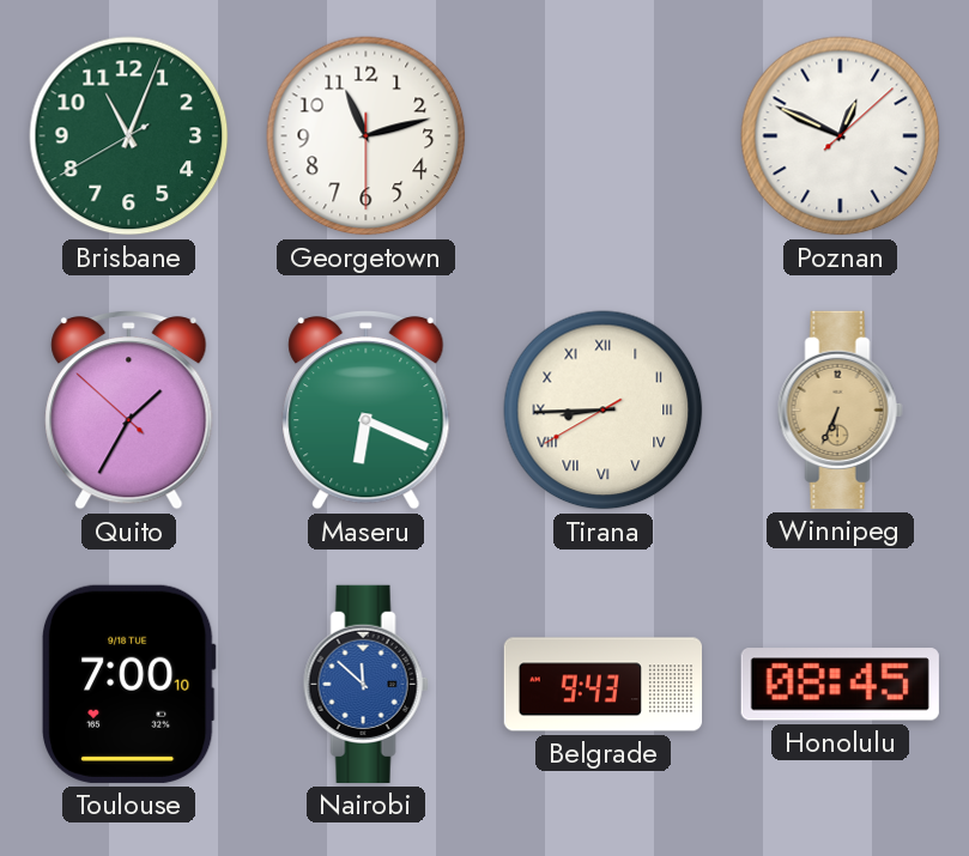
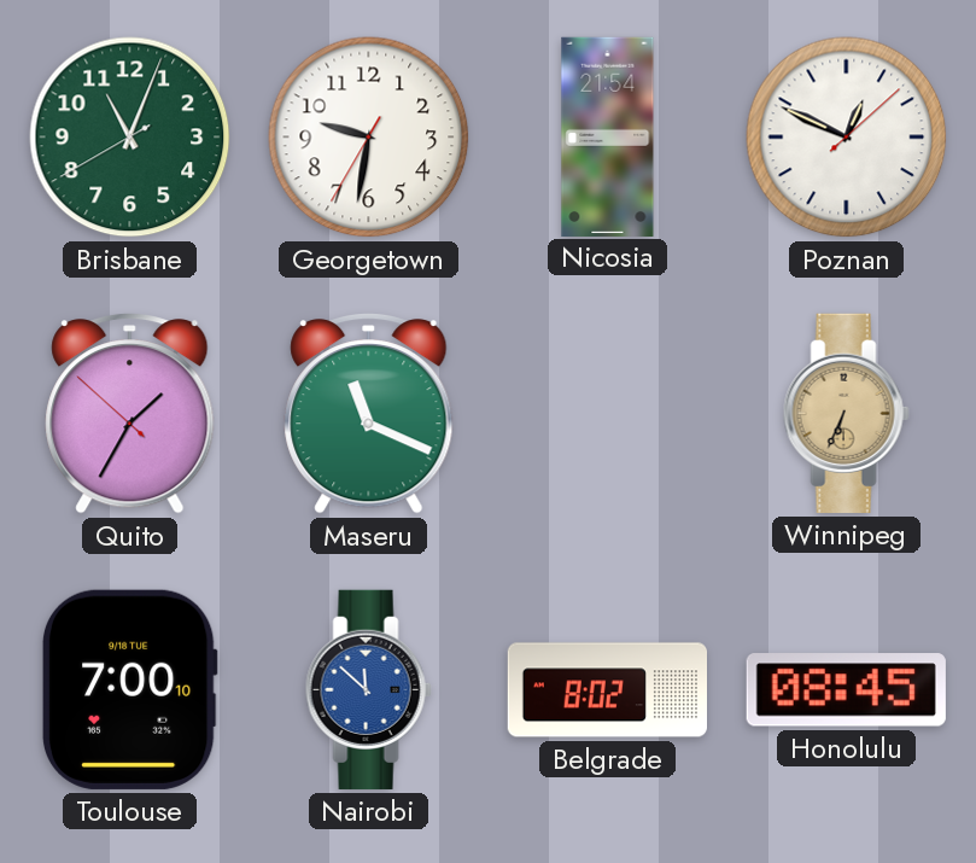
Georgetown: 11:12 -> 9:31
Nicosia: none -> 21:54
Maseru: 6:19 -> 11:19
Tirana: 8:44 -> none
Belgrade: 9:43 -> 8:02
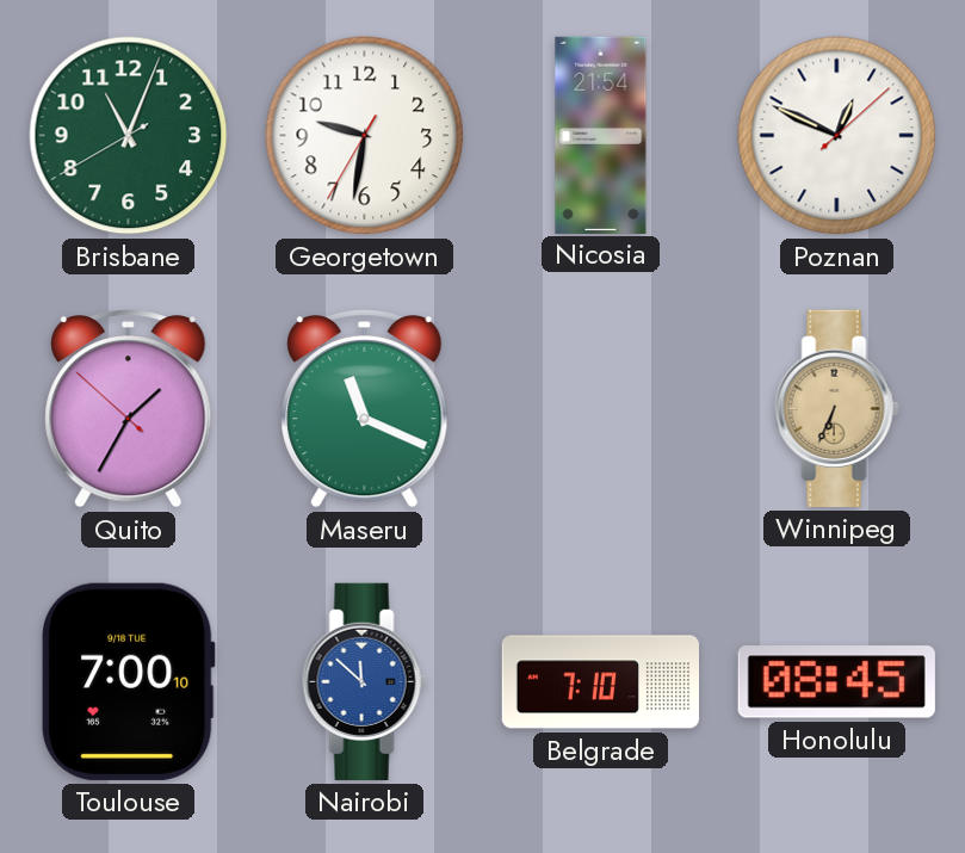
Belgrade: 8:02 -> 7:10
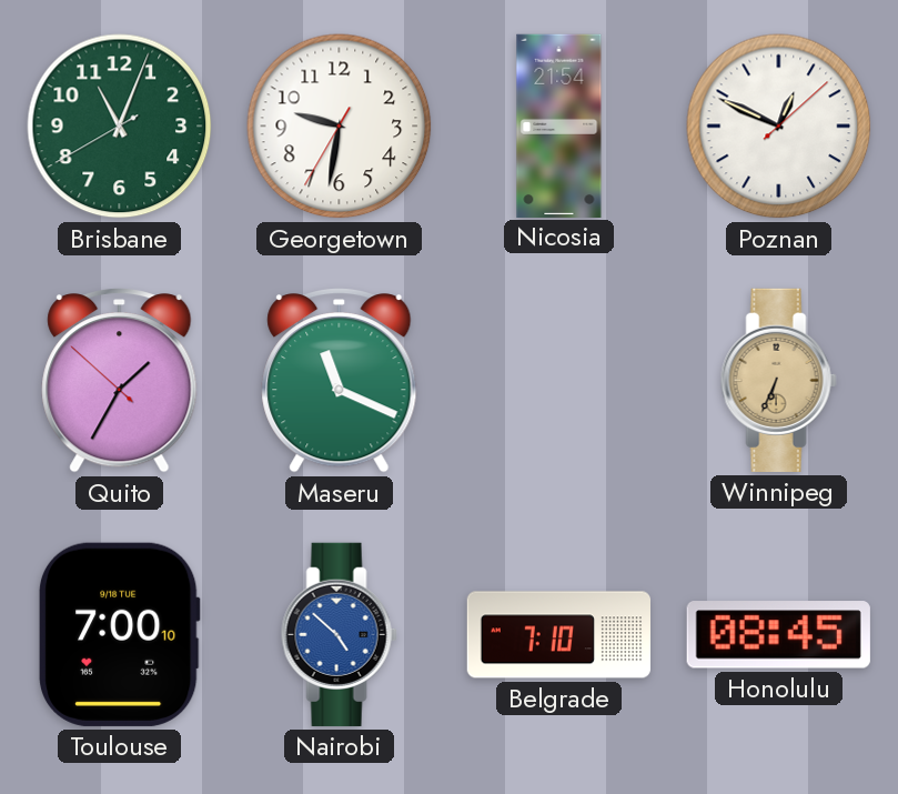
Nairobi: 11:52 -> 4:52
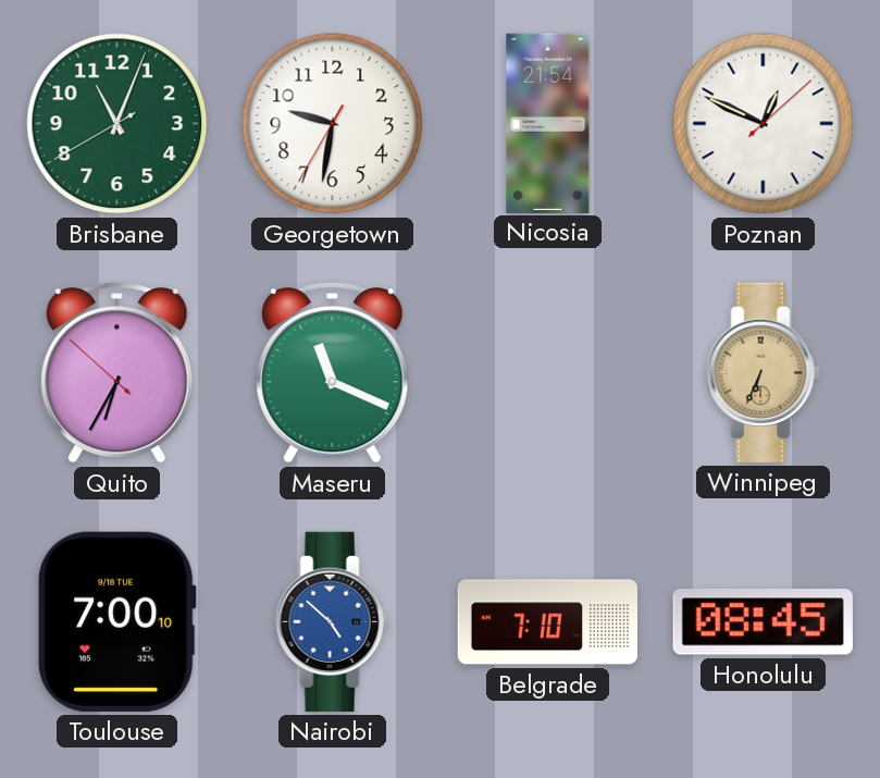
Quito: 1:34 -> 6:34
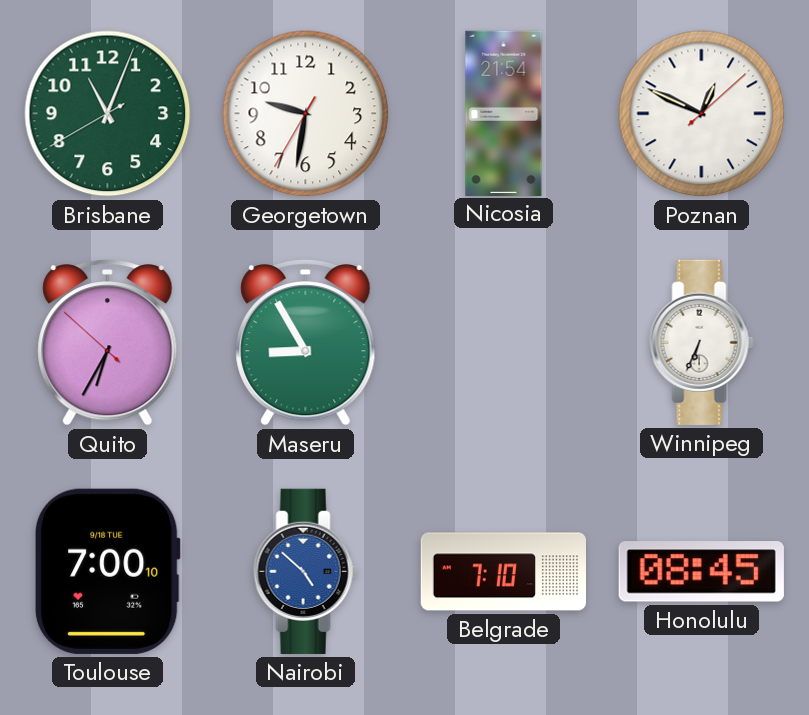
Maseru: 11:19 -> 8:55
Winnipeg dial: champagne -> white
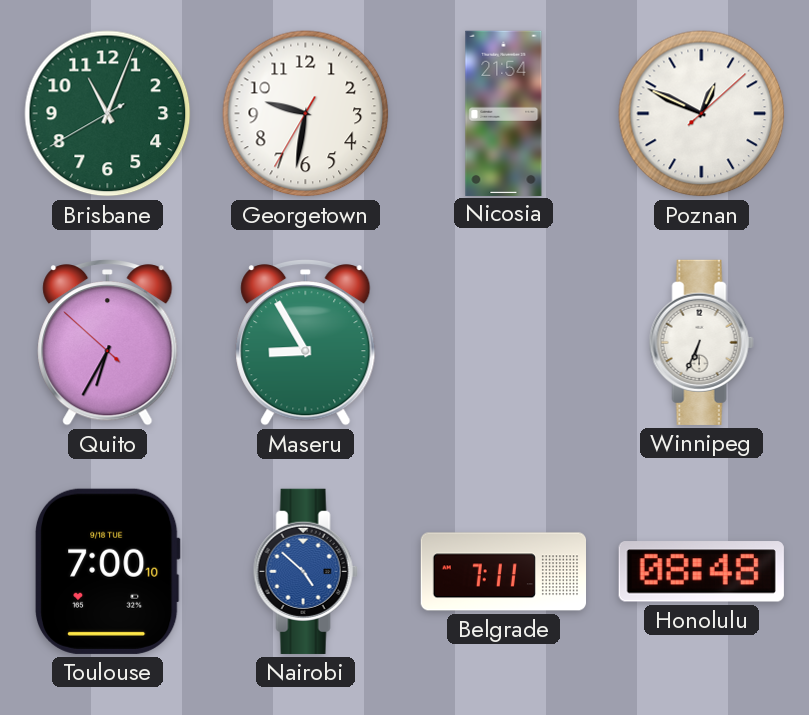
Belgrade: 7:10 -> 7:11
Honolulu: 08:45 -> 08:48
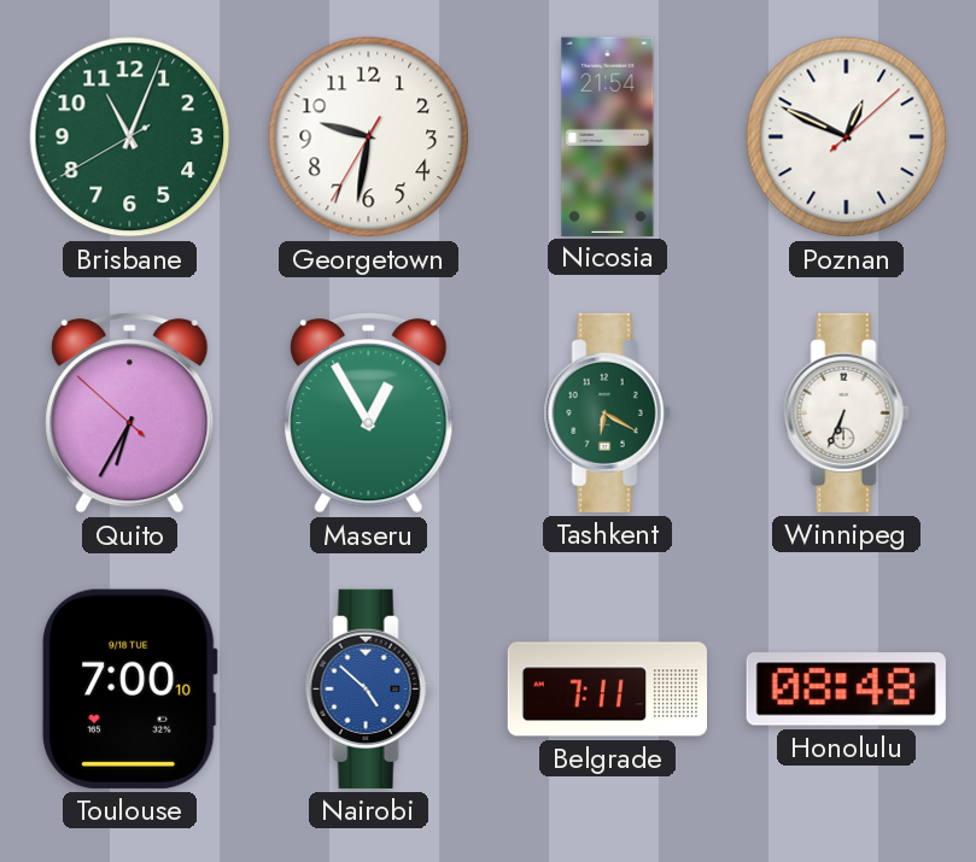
Maseru: 8:55 -> 12:55
Tashkent: none -> 6:20
